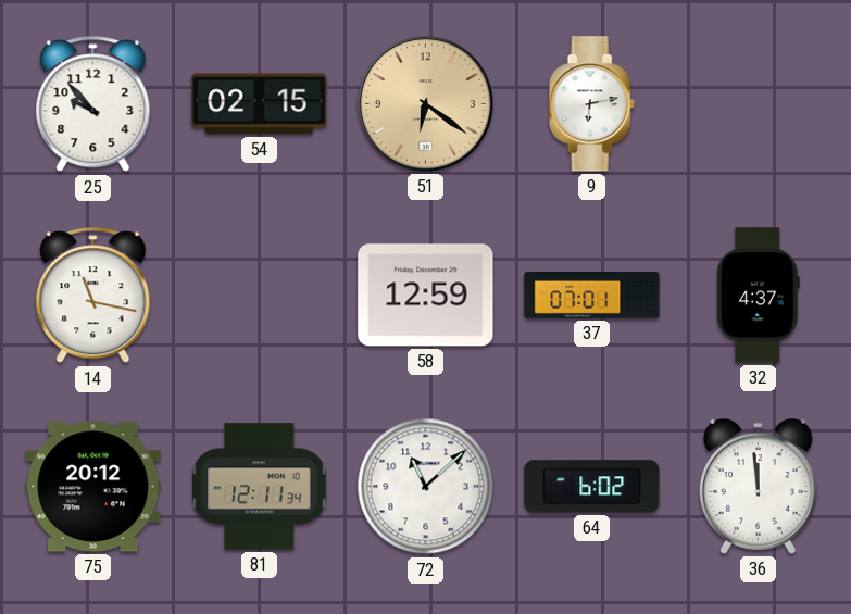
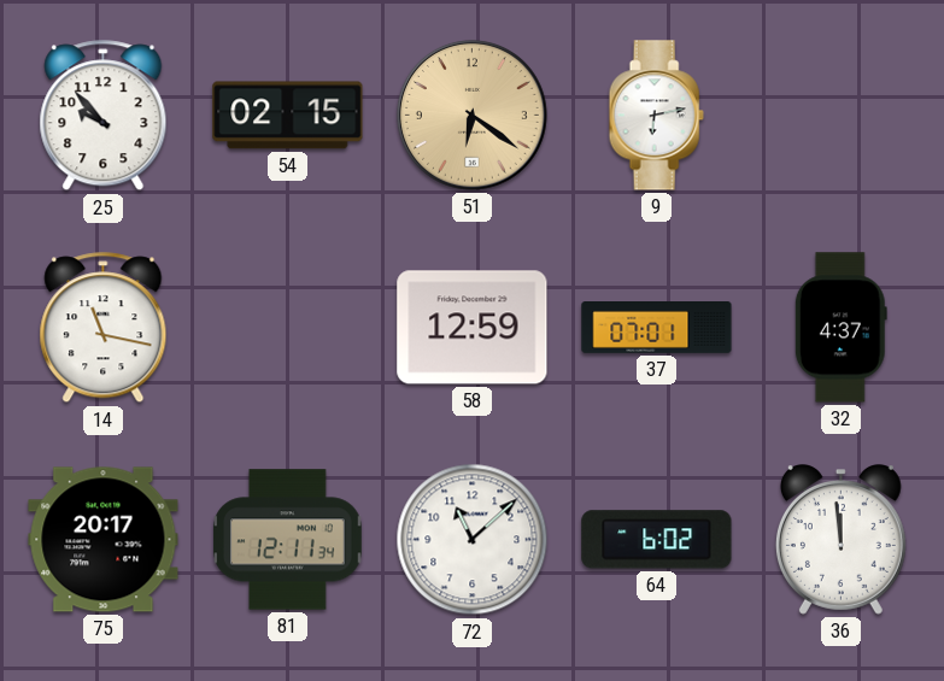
75: 20:12 -> 20:17
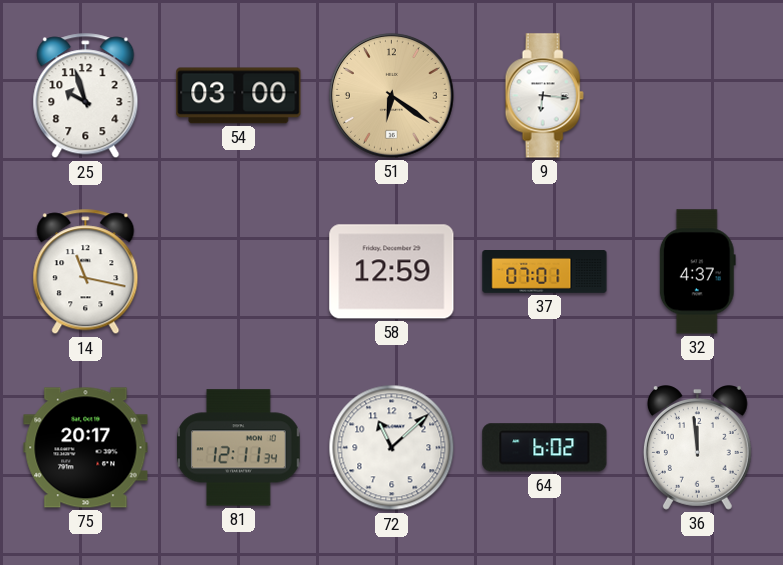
25: 9:53 -> 9:57
54: 02:15 -> 03:00
9: 6:13 -> 6:16
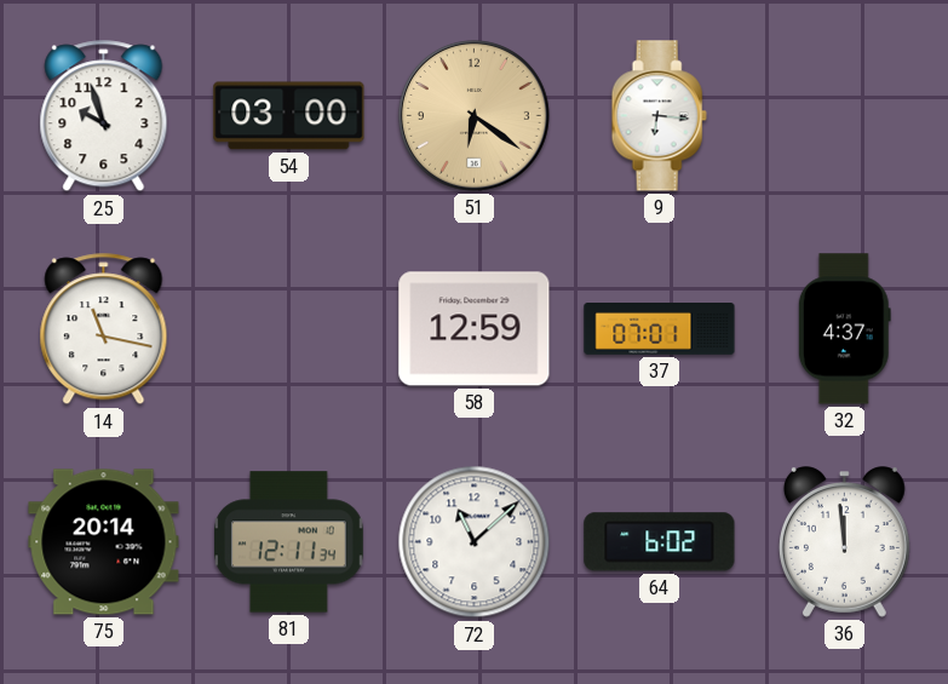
75: 20:17 -> 20:14
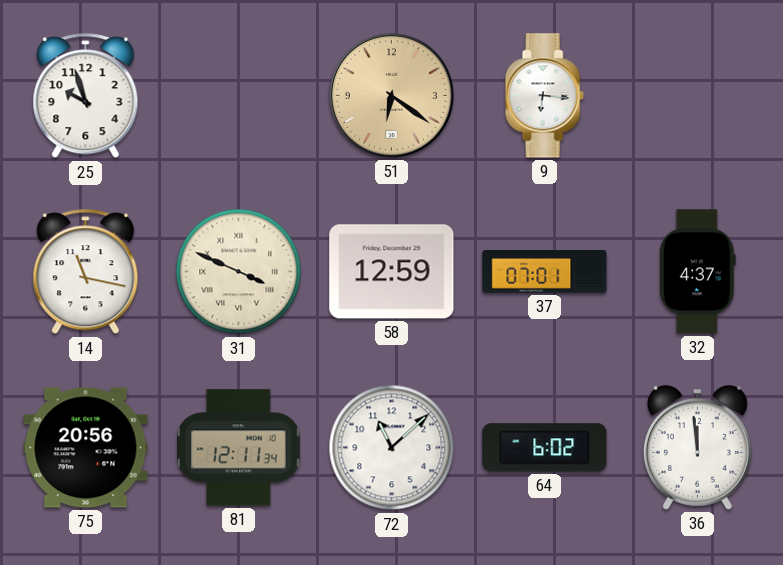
54: 03:00 -> none
31: none -> 3:49
75: 20:14 -> 20:56
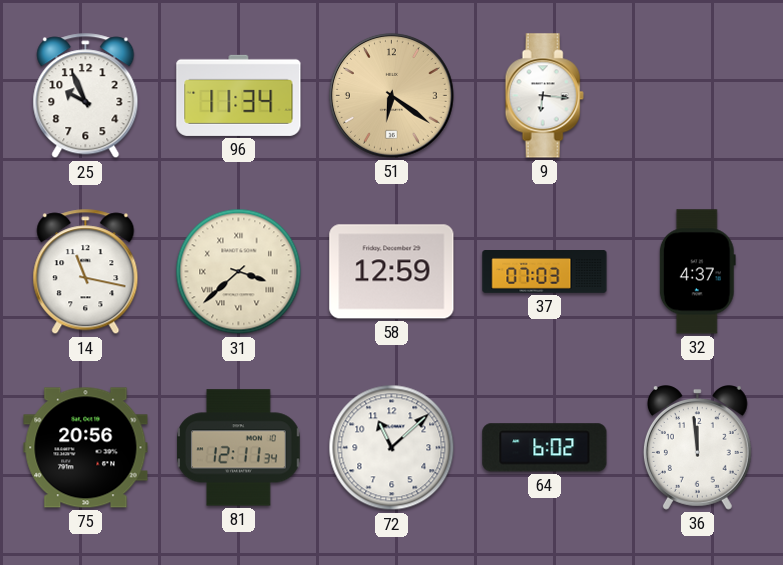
25: 9:57 -> 9:56
96: none -> 11:34
31: 3:49 -> 3:38
37: 07:01 -> 07:03
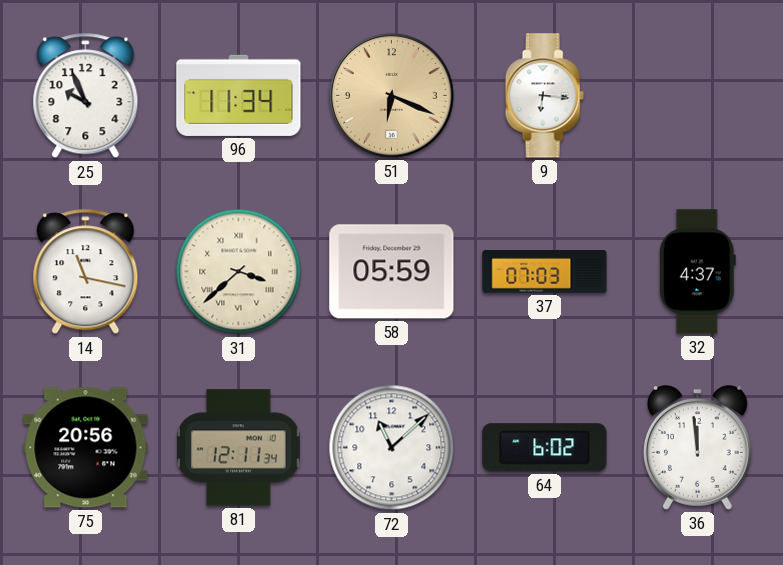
51: 6:21 -> 6:19
58: 12:59 -> 05:59
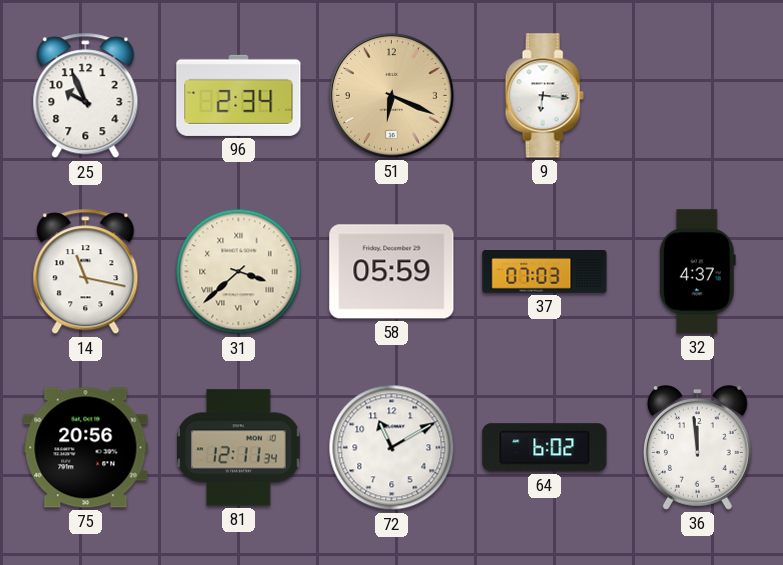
96: 11:34 -> 2:34
72: 11:08 -> 11:10
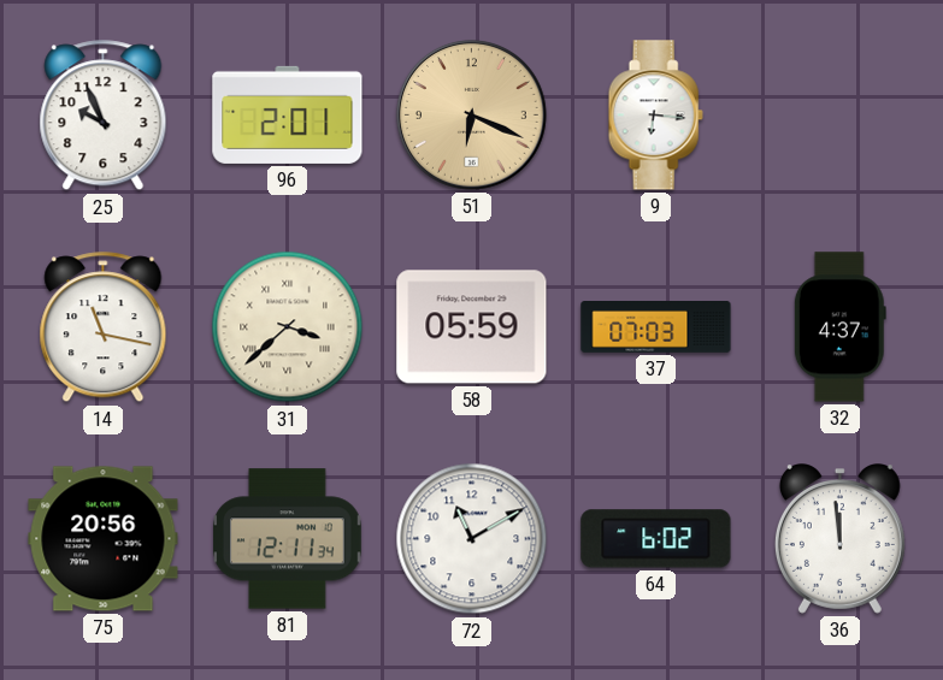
96: 2:34 -> 2:01
